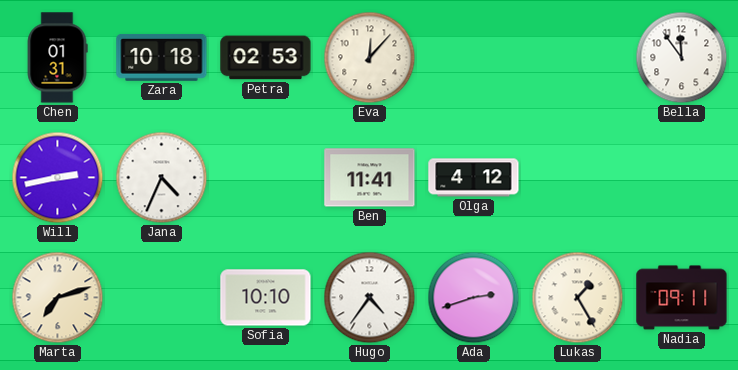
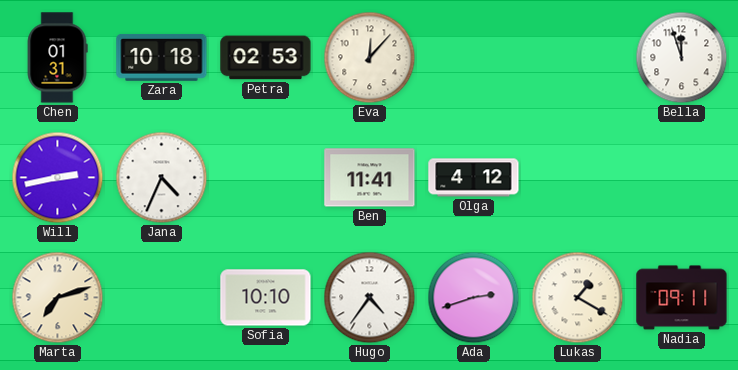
Bella: 11:54 -> 11:57
Lukas: 1:25 -> 1:20
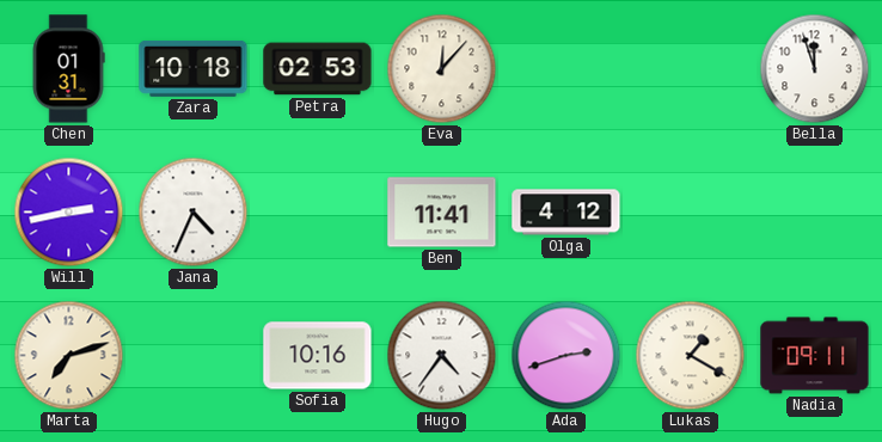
Sofia: 10:10 -> 10:16
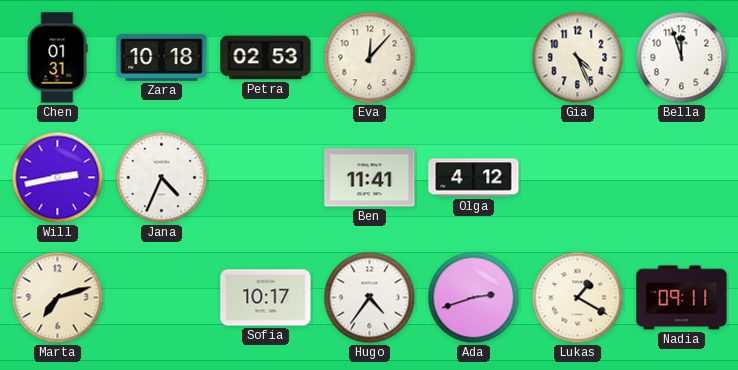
Gia: none -> 4:26
Sofia: 10:16 -> 10:17
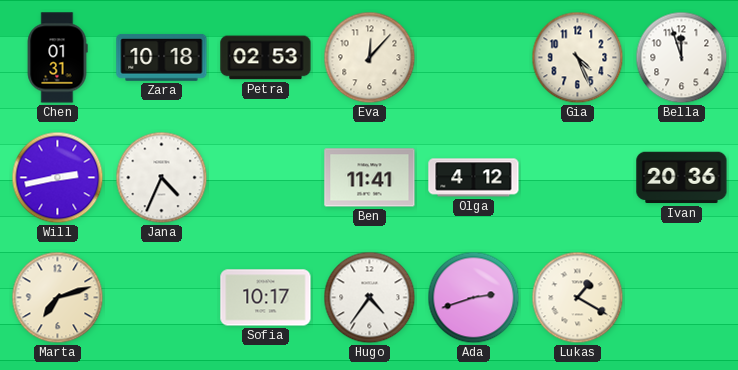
Ivan: none -> 20:36
Nadia: 09:11 -> none
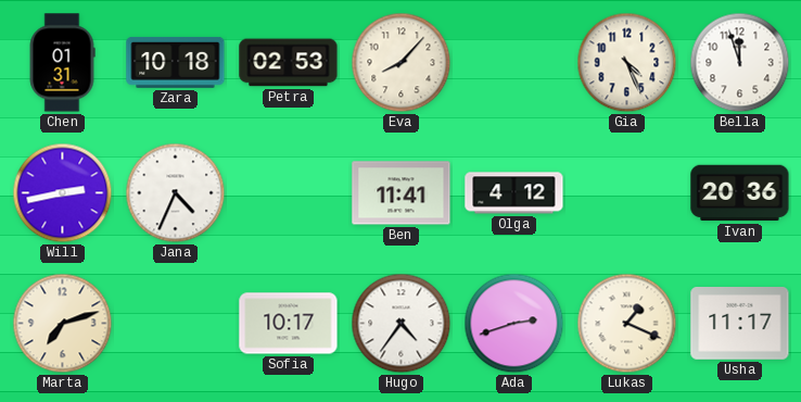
Eva: 12:07 -> 8:07
Lukas: 1:20 -> 1:19
Usha: none -> 11:17
